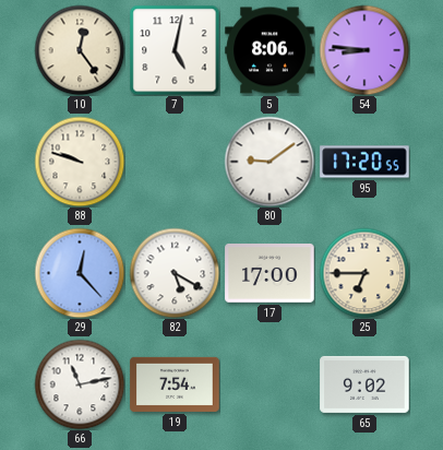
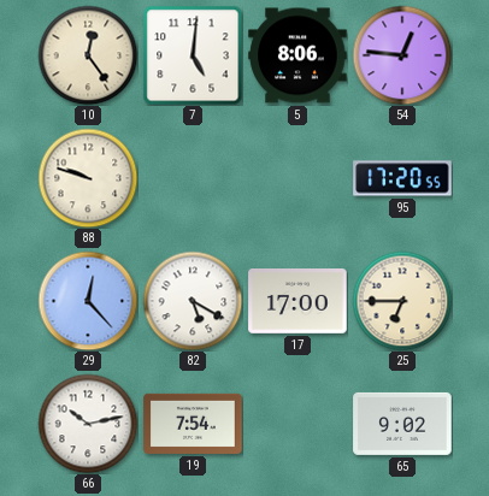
7: 5:02 -> 5:01
54: 8:46 -> 12:46
80: 9:09 -> none
66: 11:13 -> 10:13
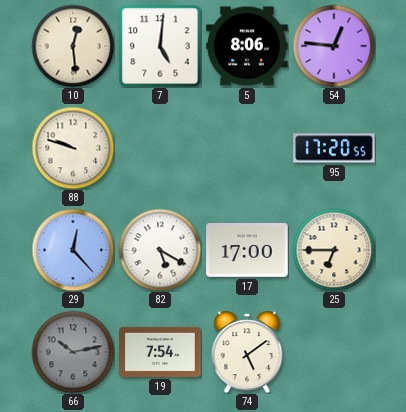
10: 12:24 -> 12:29
66 dial: white -> grey
74: none -> 5:09
65: 9:02 -> none
